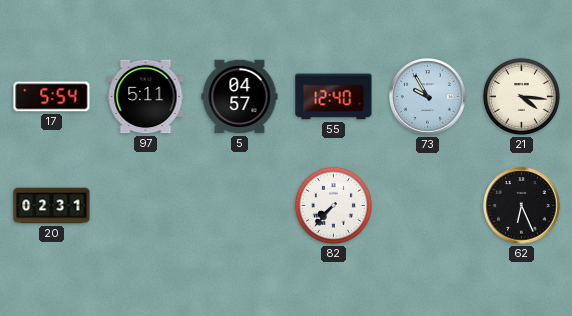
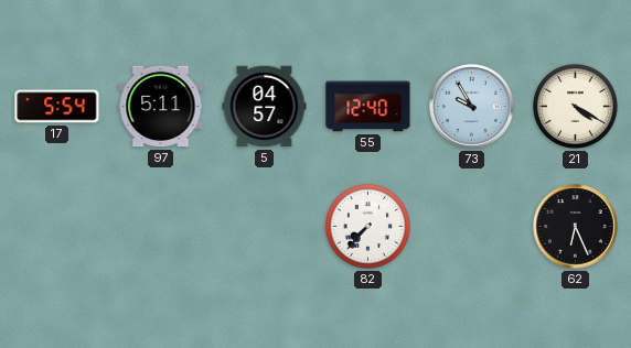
21: 4:16 -> 4:20
20: 02:31 -> none
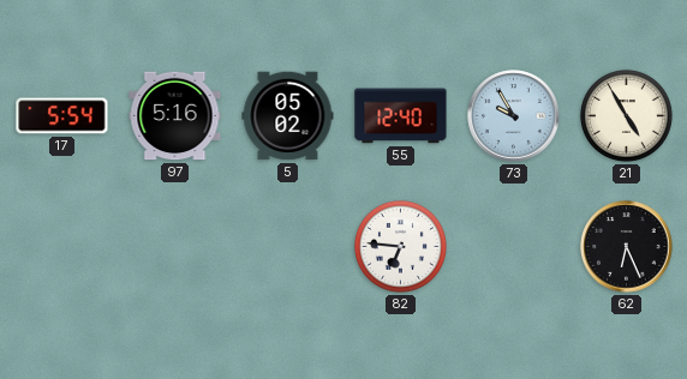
97: 5:11 -> 5:16
5: 04:57 -> 05:02
21: 4:20 -> 4:55
82: 7:37 -> 6:46
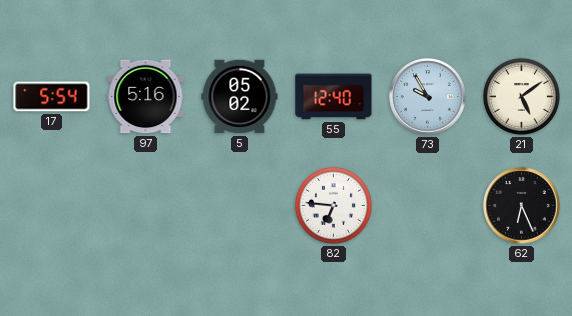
21: 4:55 -> 5:09
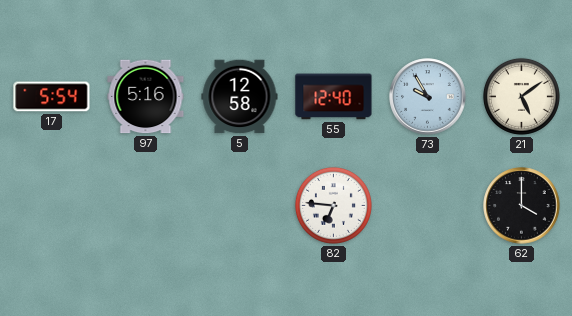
5: 05:02 -> 12:58
62: 6:26 -> 4:00
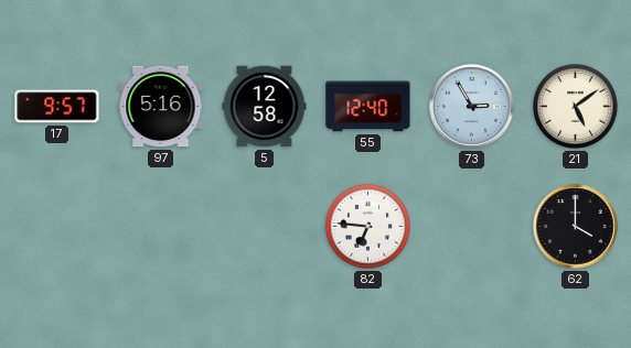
17: 5:54 -> 9:57
73: 9:55 -> 2:55
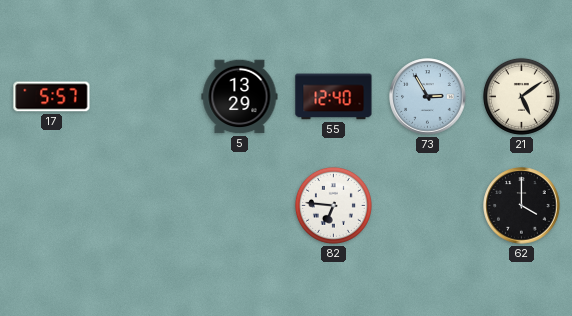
17: 9:57 -> 5:57
97: 5:16 -> none
5: 12:58 -> 13:29
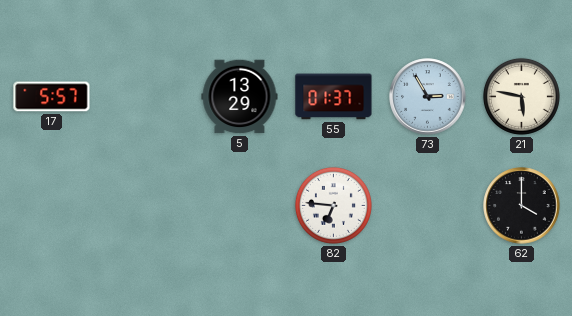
55: 12:40 -> 01:37
21: 5:09 -> 5:47
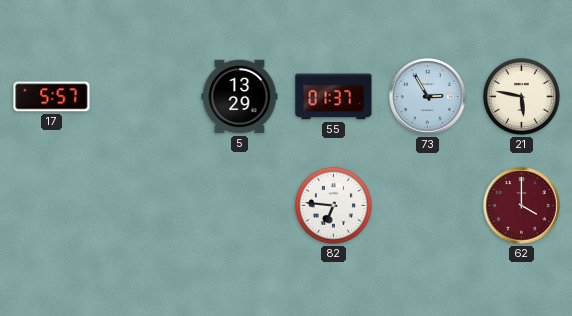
62 dial: black -> burgundy
